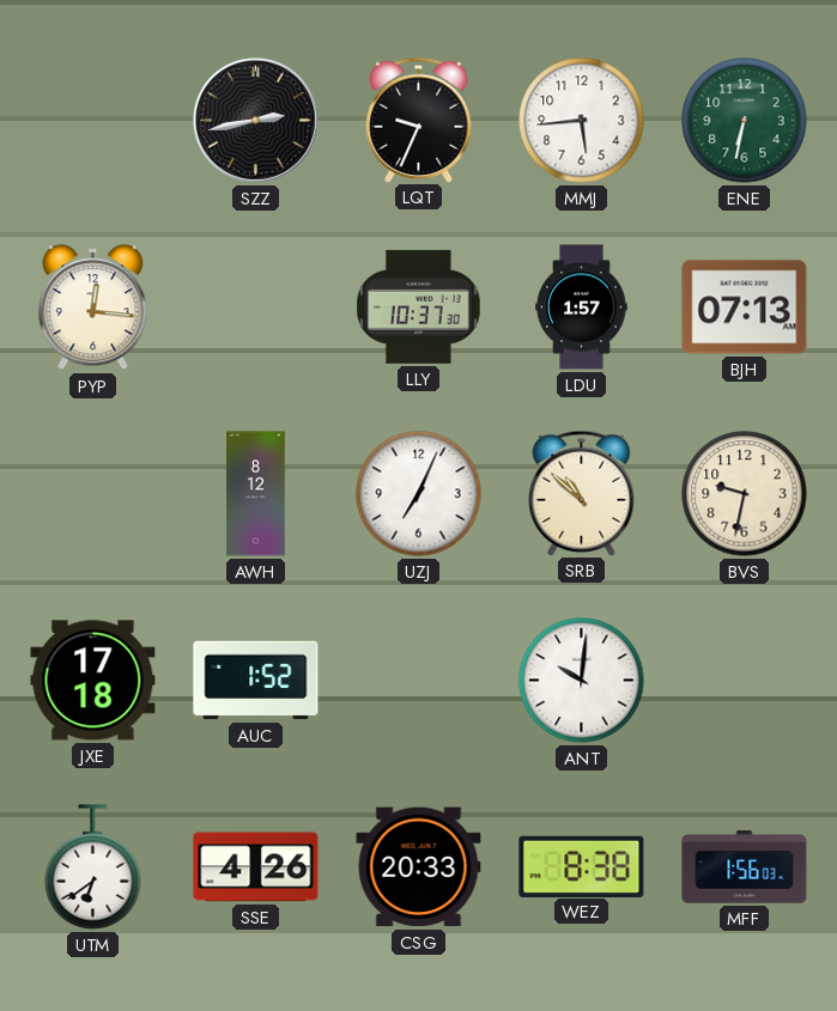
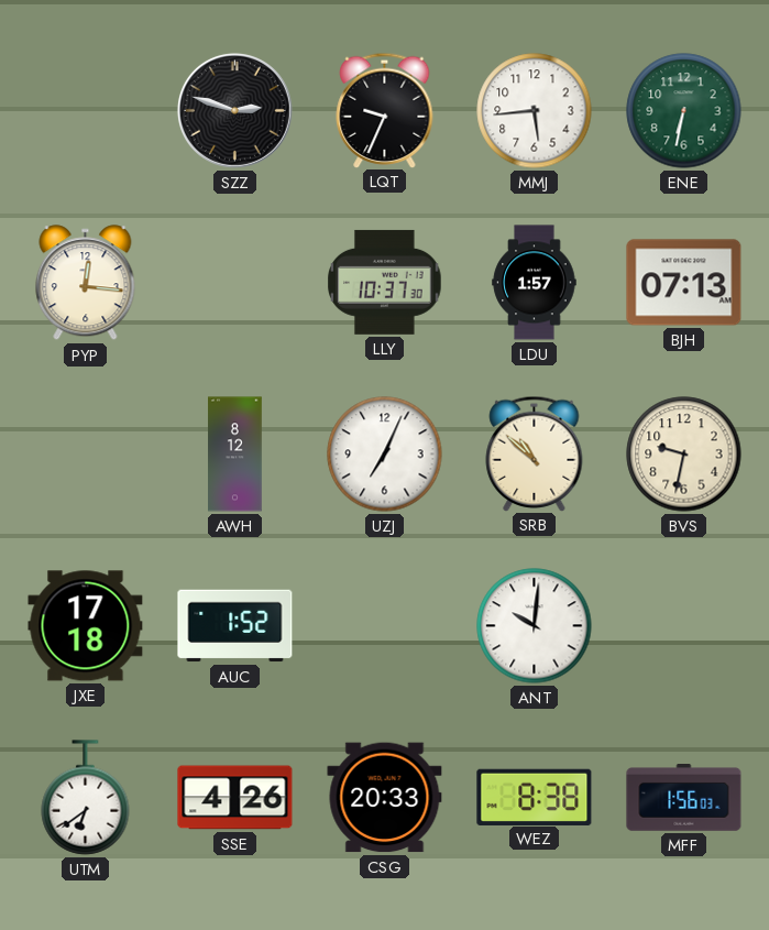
SZZ: 2:43 -> 2:48
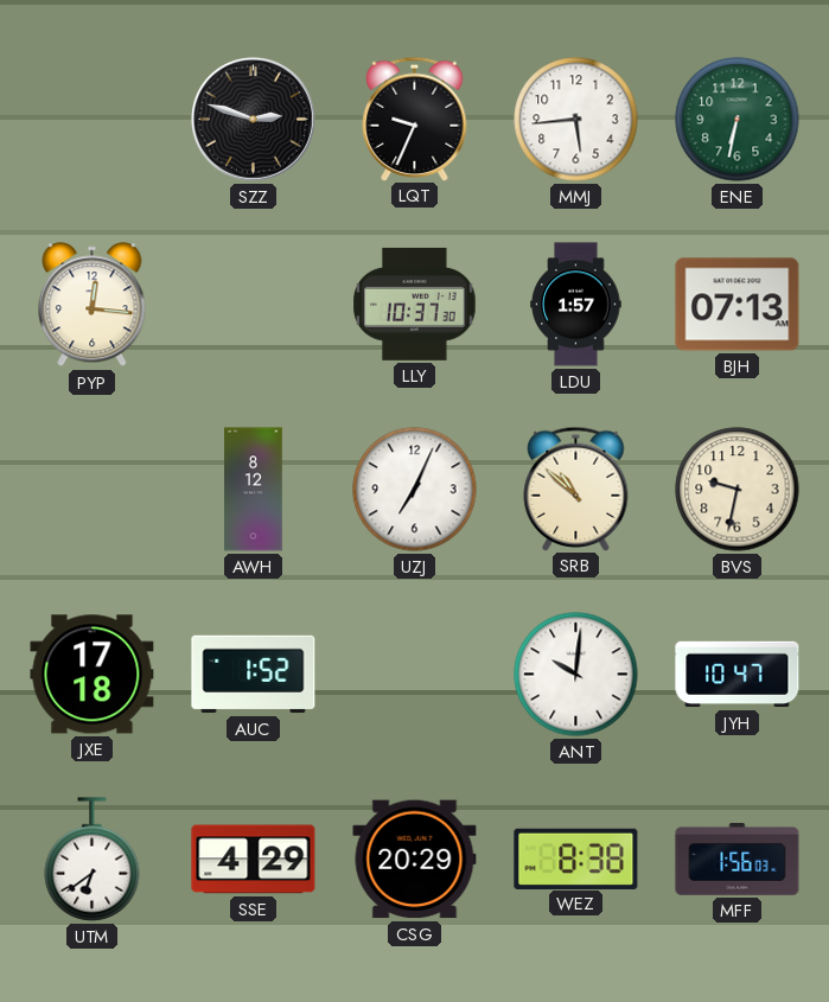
JYH: none -> 10:47
SSE: 4:26 -> 4:29
CSG: 20:33 -> 20:29
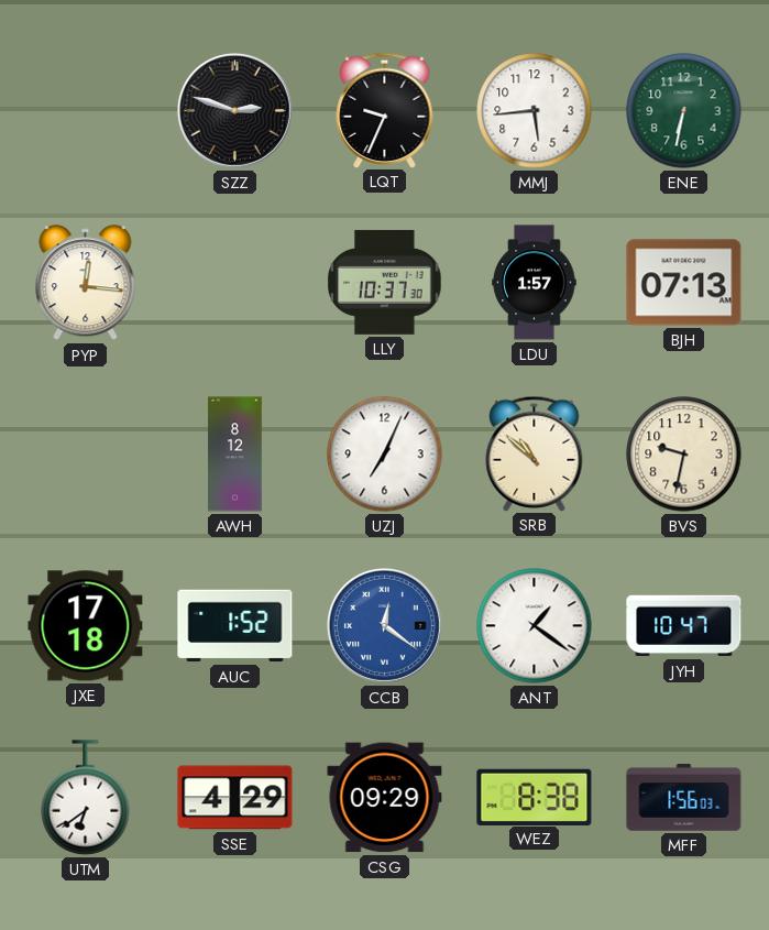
CCB: none -> 12:21
ANT: 10:01 -> 1:21
CSG: 20:29 -> 09:29
